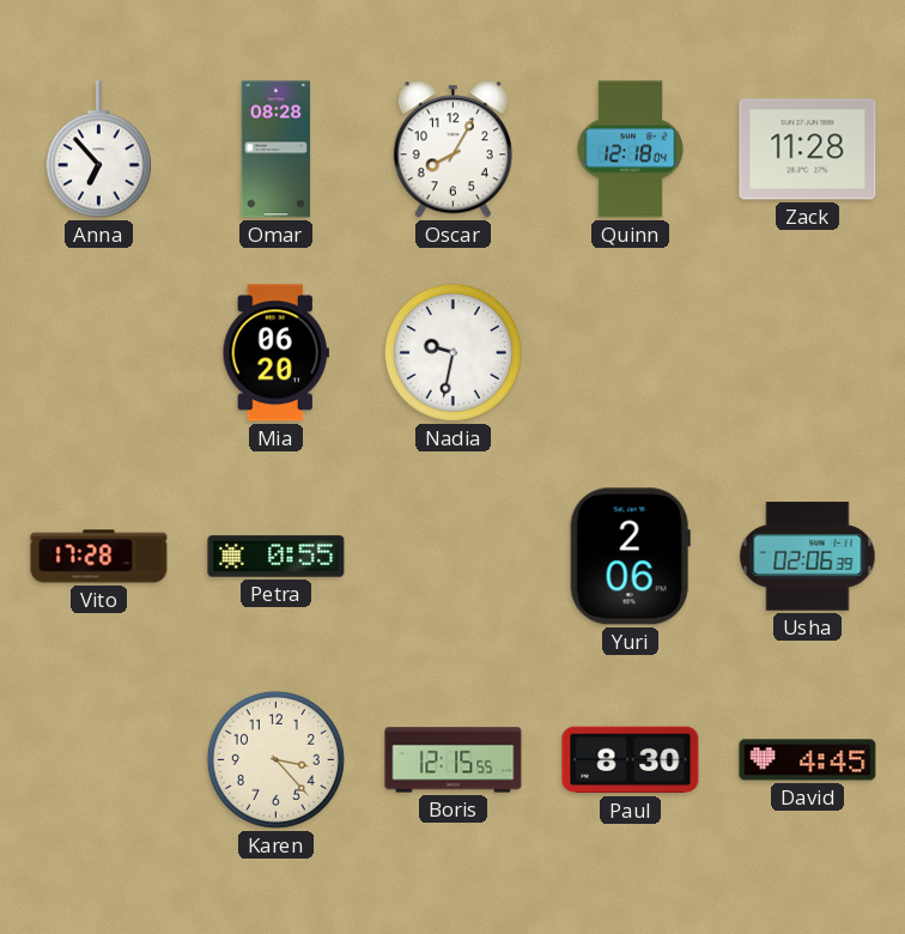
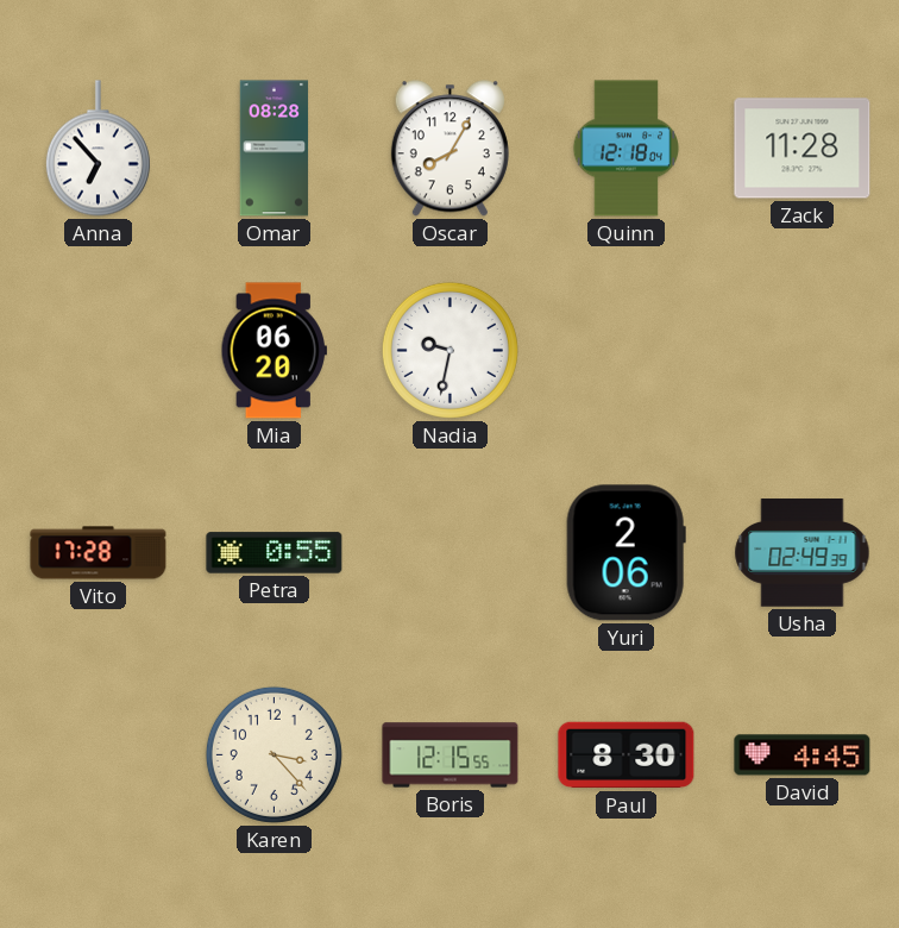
Usha: 02:06 -> 02:49
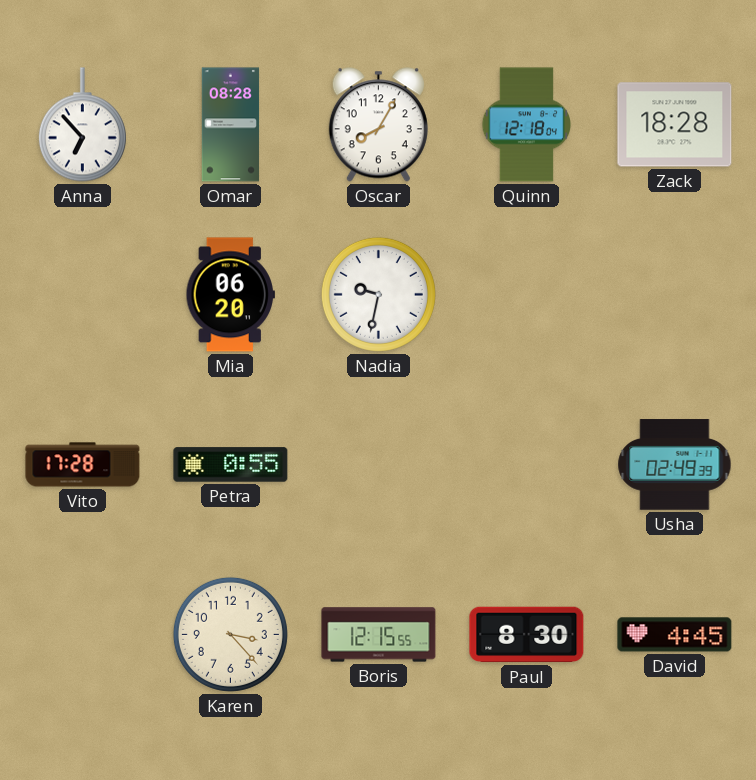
Zack: 11:28 -> 18:28
Yuri: 2:06 -> none
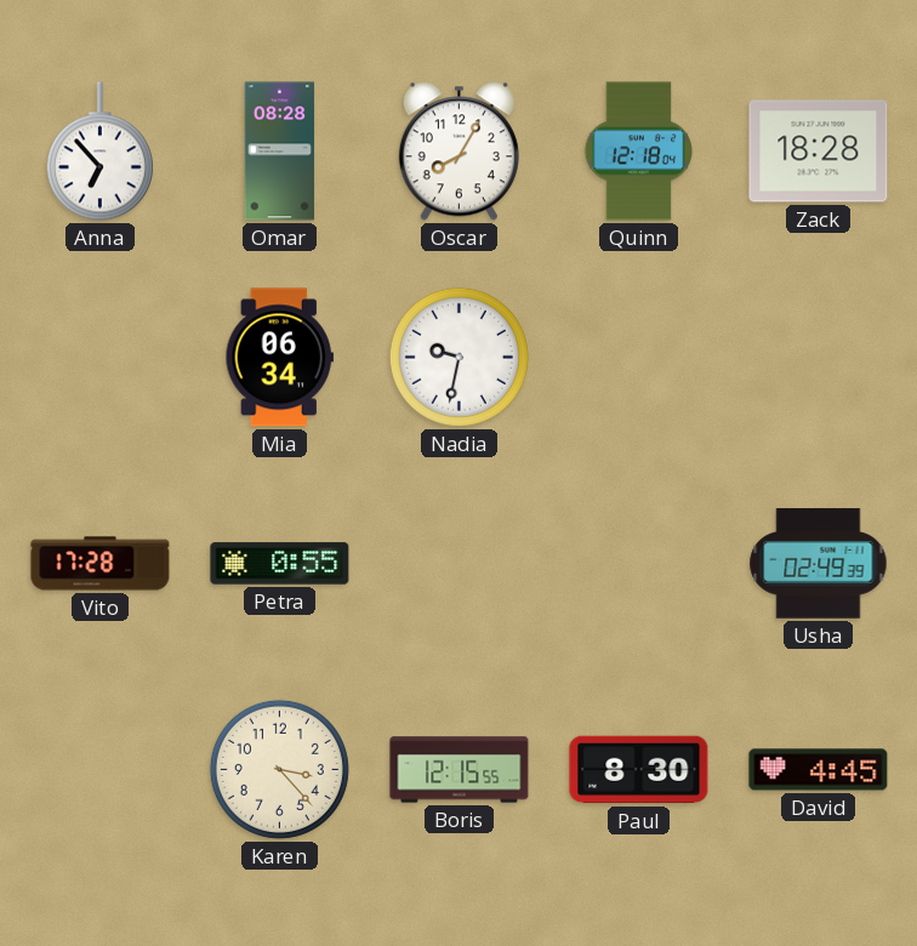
Mia: 06:20 -> 06:34
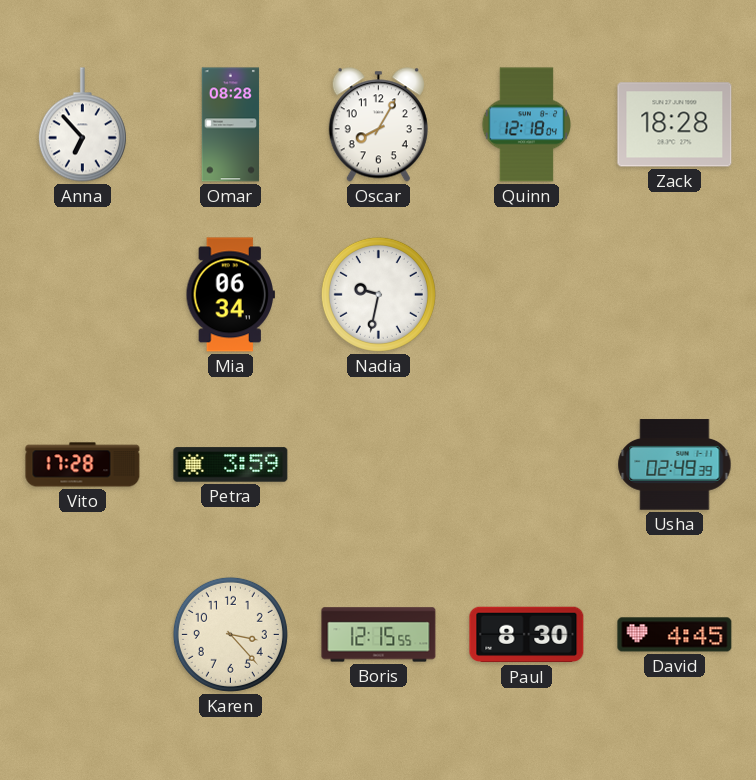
Petra: 0:55 -> 3:59
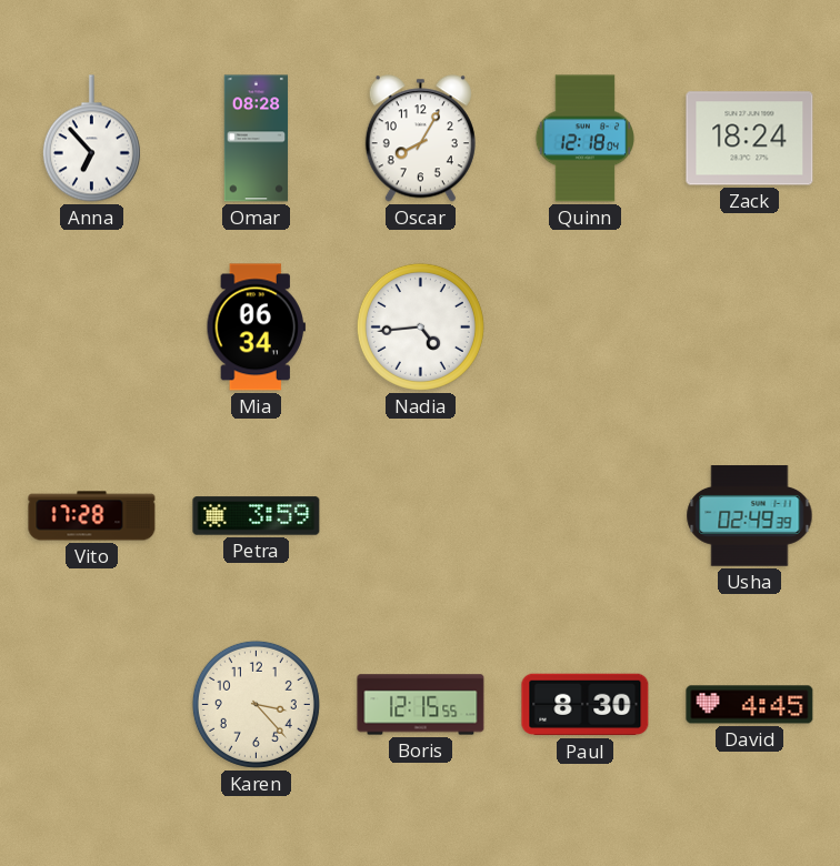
Zack: 18:28 -> 18:24
Nadia: 9:32 -> 4:44
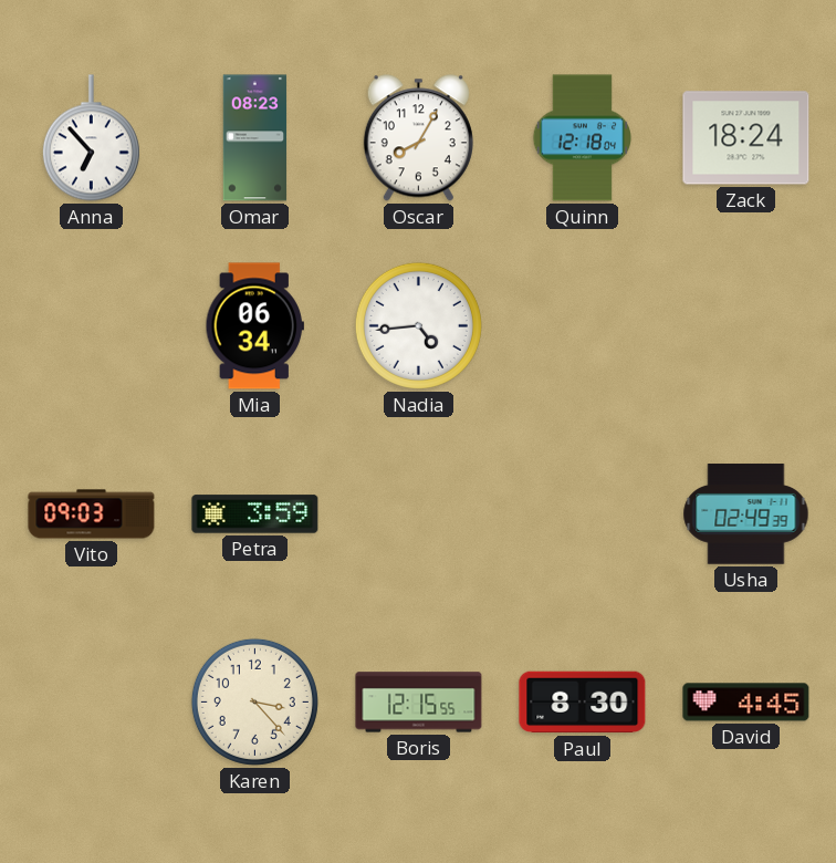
Omar: 08:28 -> 08:23
Vito: 17:28 -> 09:03
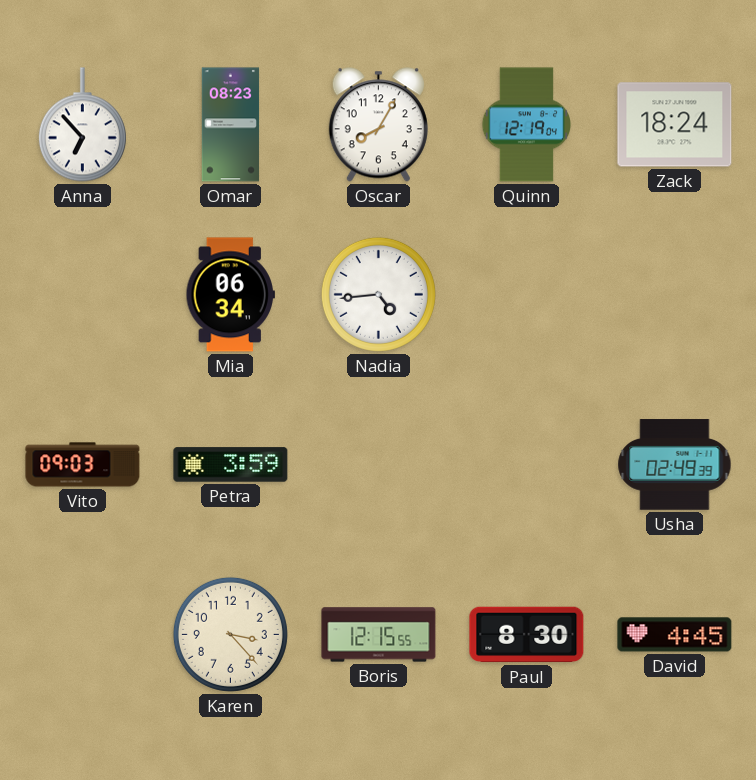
Quinn: 12:18 -> 12:19
